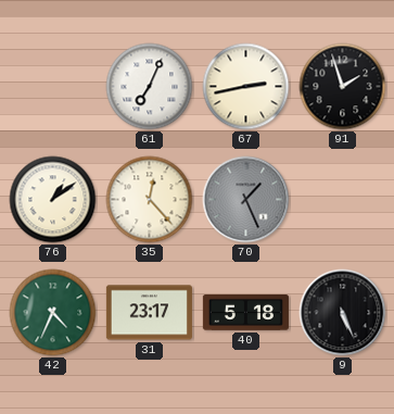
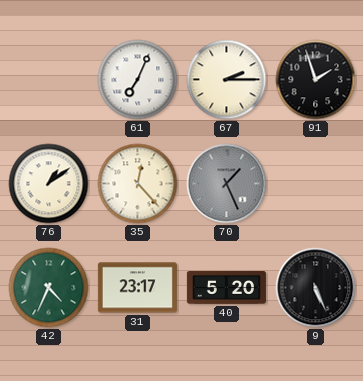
67: 2:43 -> 2:15
40: 5:18 -> 5:20
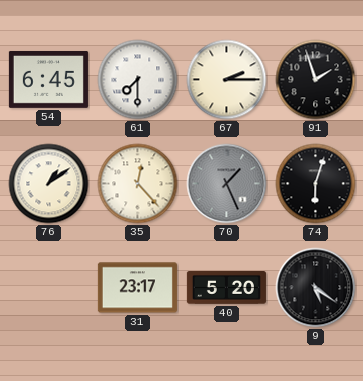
54: none -> 6:45
61: 7:04 -> 7:30
74: none -> 6:03
42: 4:34 -> none
9: 5:26 -> 5:21
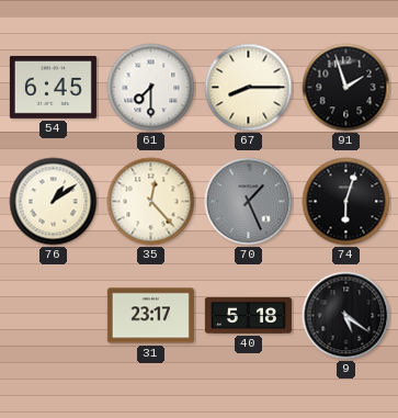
67: 2:15 -> 8:15
40: 5:20 -> 5:18
